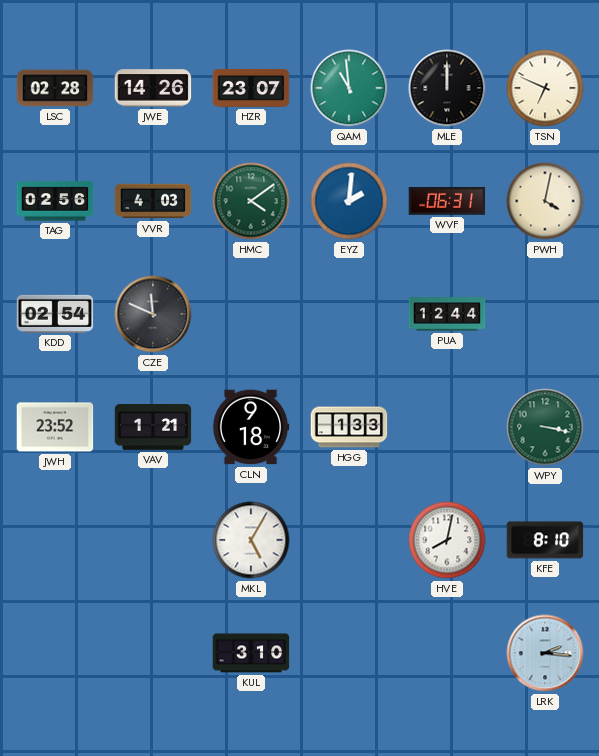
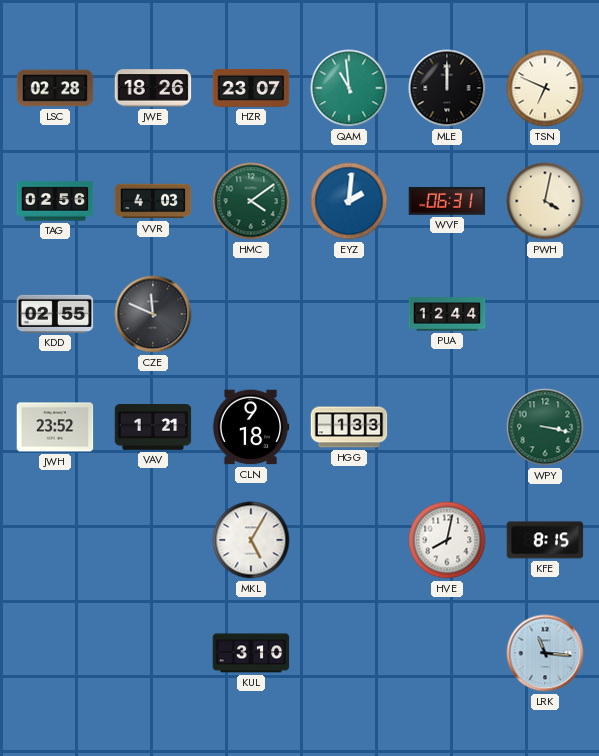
JWE: 14:26 -> 18:26
KDD: 02:54 -> 02:55
KFE: 8:10 -> 8:15
LRK: 2:16 -> 11:16
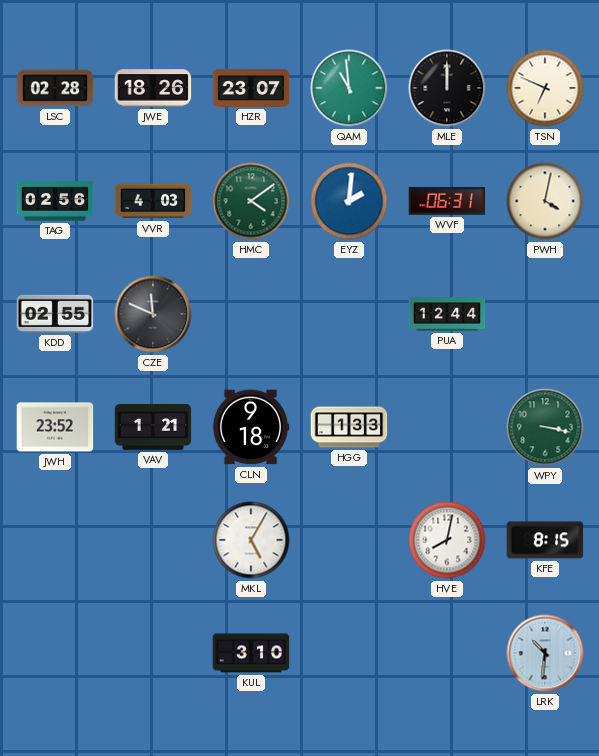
LRK: 11:16 -> 10:31
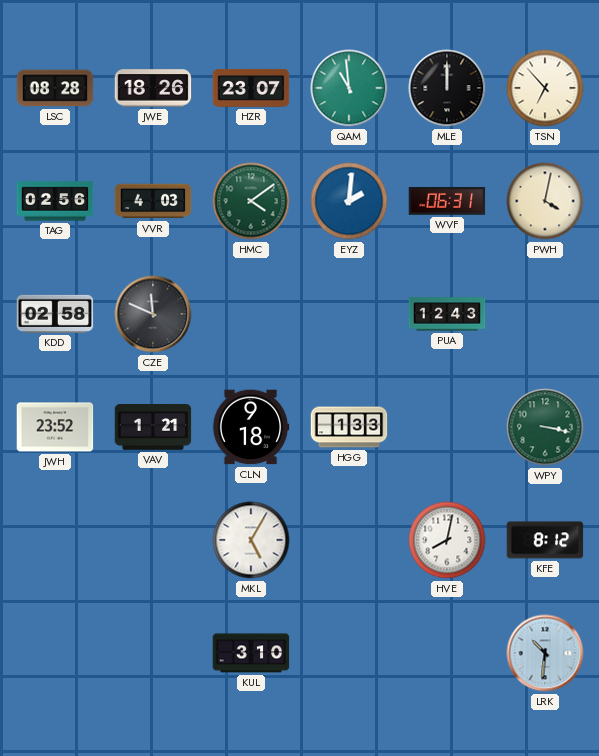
LSC: 02:28 -> 08:28
TSN: 6:49 -> 6:53
KDD: 02:55 -> 02:58
PUA: 12:44 -> 12:43
KFE: 8:15 -> 8:12
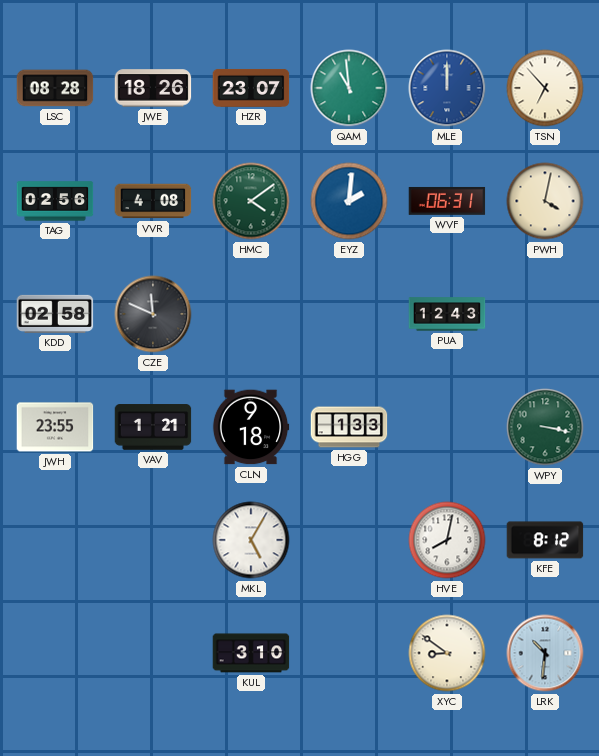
MLE dial: black -> blue
VVR: 4:03 -> 4:08
JWH: 23:52 -> 23:55
XYC: none -> 8:51
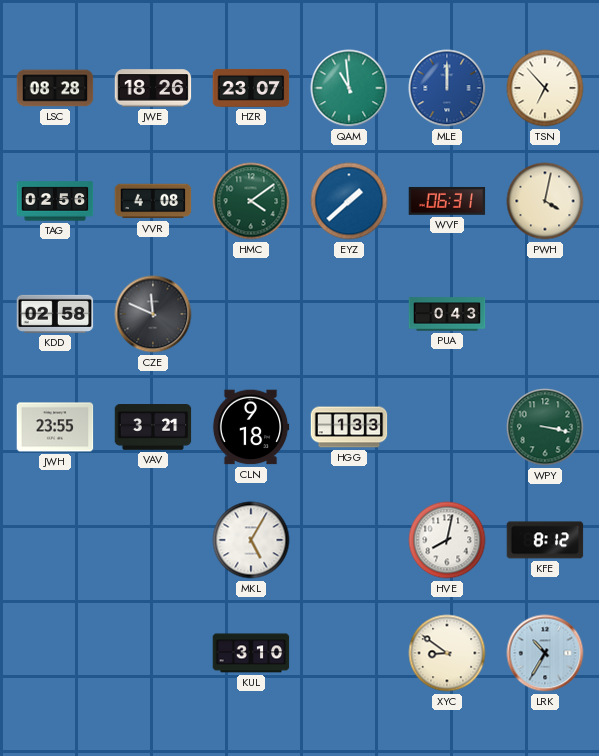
EYZ: 2:01 -> 1:38
PUA: 12:43 -> 0:43
VAV: 1:21 -> 3:21
LRK: 10:31 -> 10:35
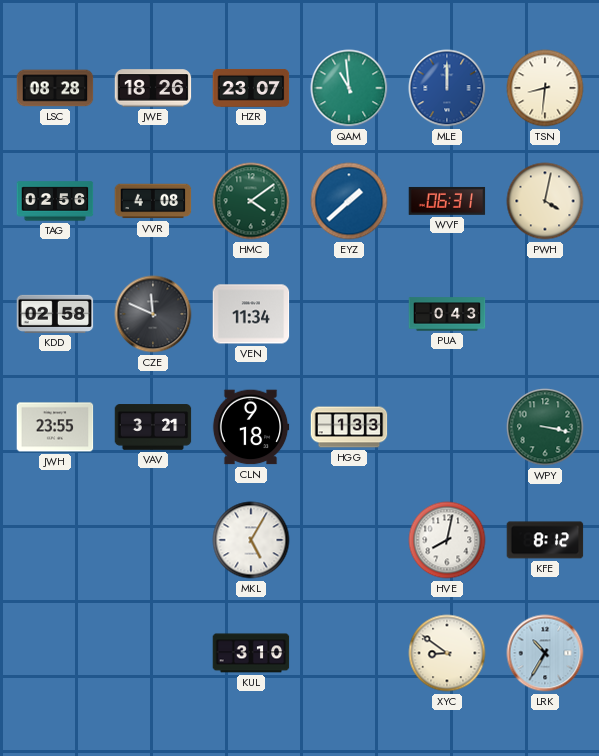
TSN: 6:53 -> 8:31
VEN: none -> 11:34
